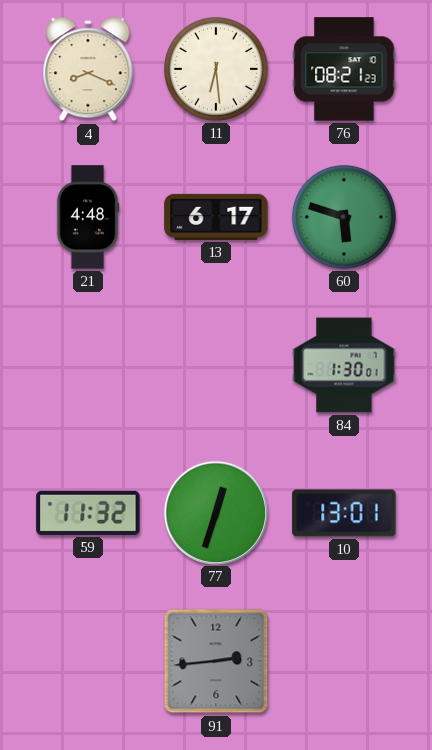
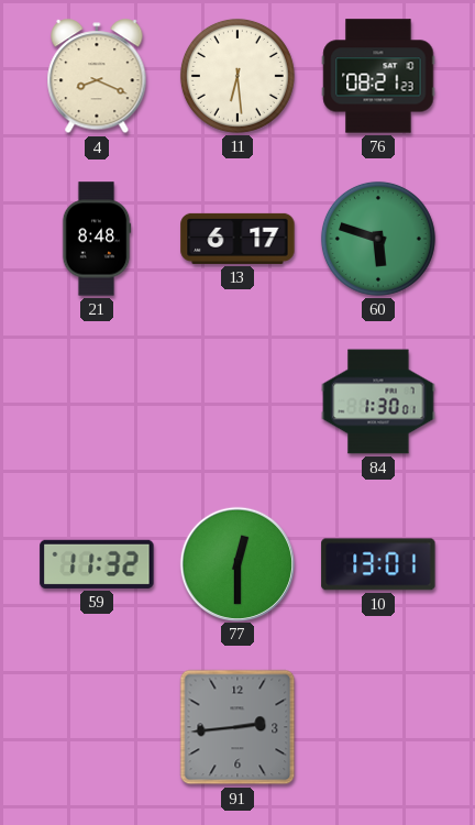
21: 4:48 -> 8:48
77: 12:33 -> 12:30
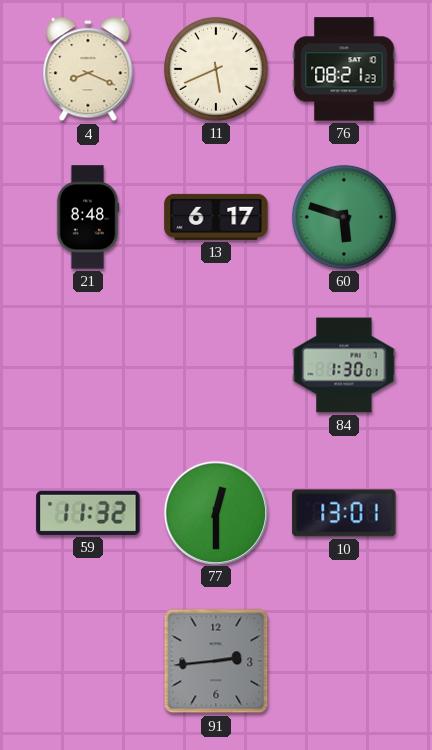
11: 6:29 -> 5:41
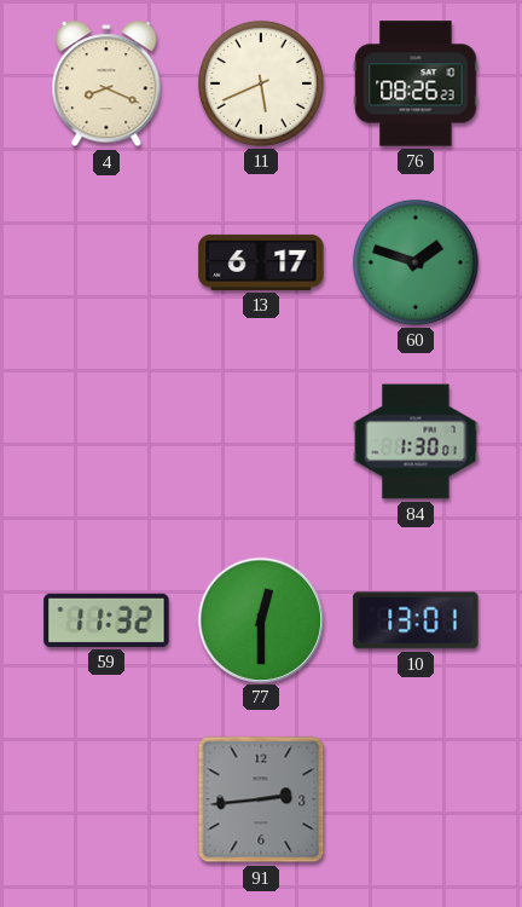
76: 08:21 -> 08:26
21: 8:48 -> none
60: 5:48 -> 1:48
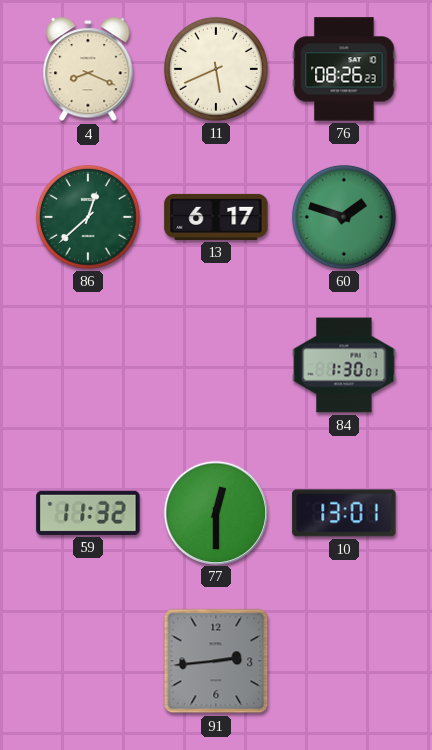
86: none -> 12:38
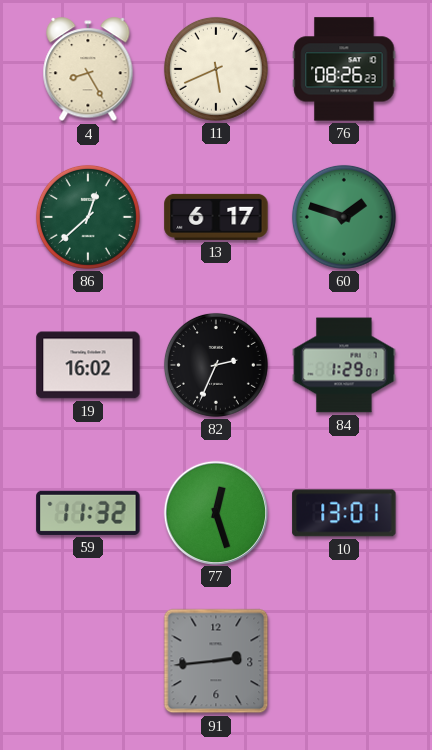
4: 8:19 -> 8:25
19: none -> 16:02
82: none -> 2:34
84: 1:30 -> 1:29
77: 12:30 -> 12:27
